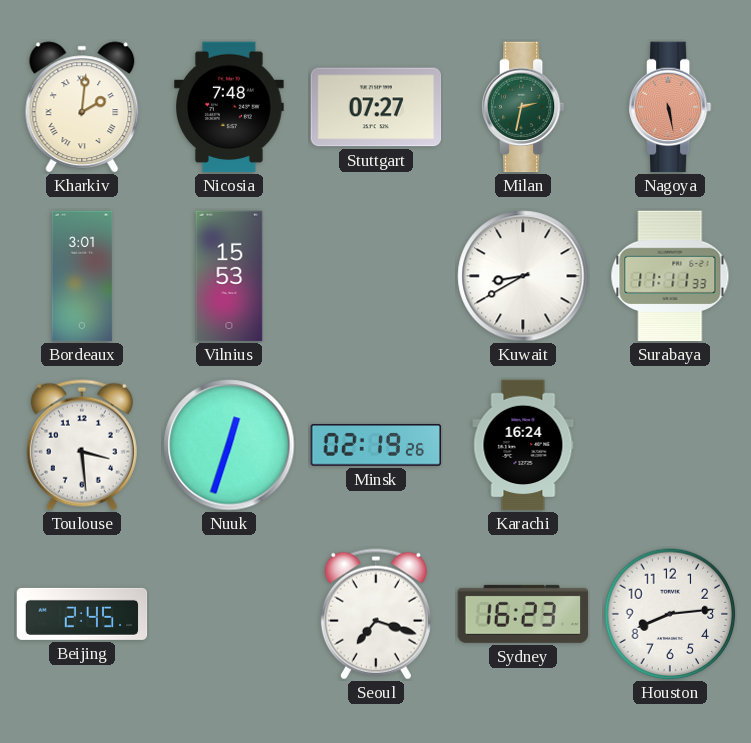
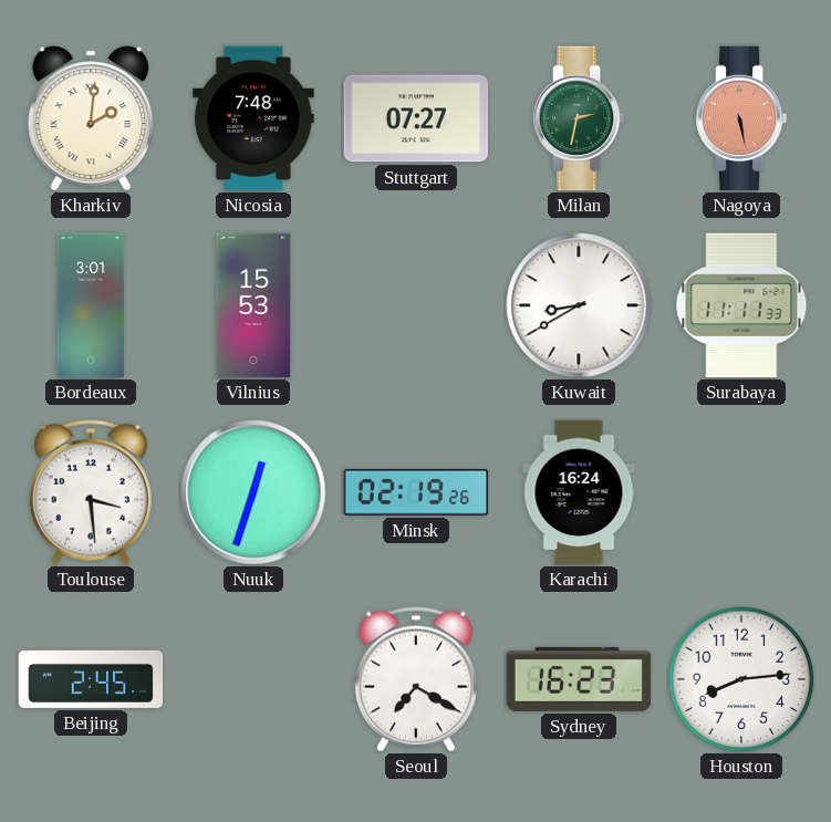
Seoul: 7:18 -> 7:20
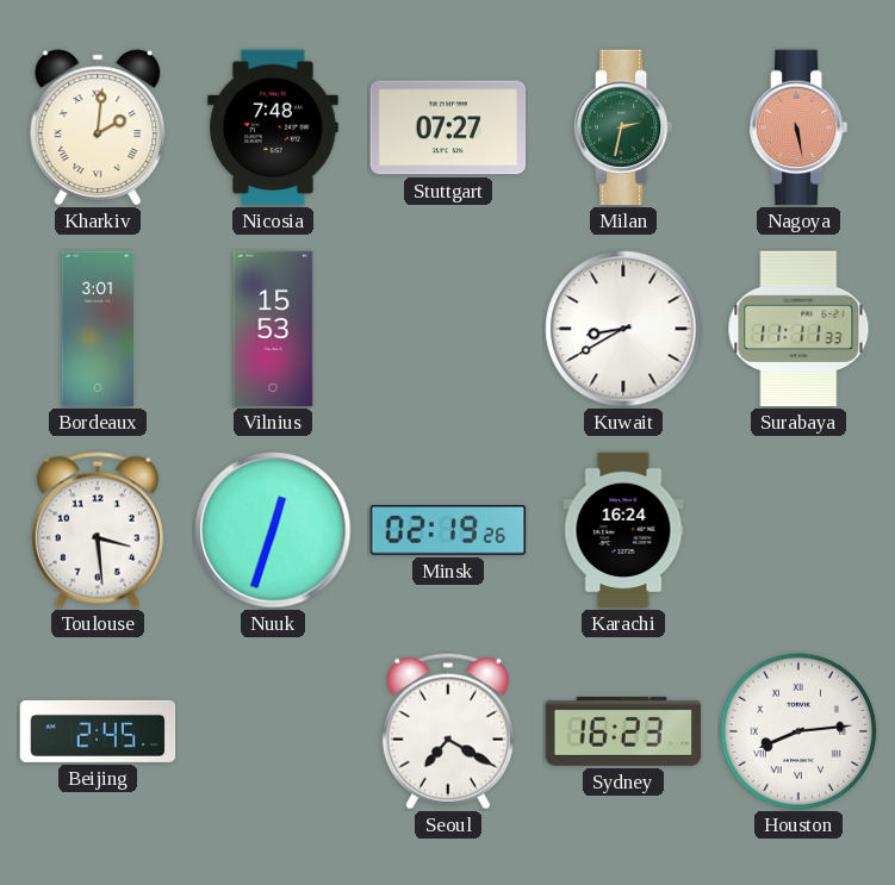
Houston numerals: Arabic -> Roman
